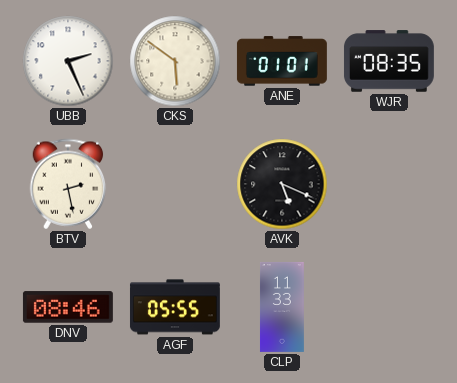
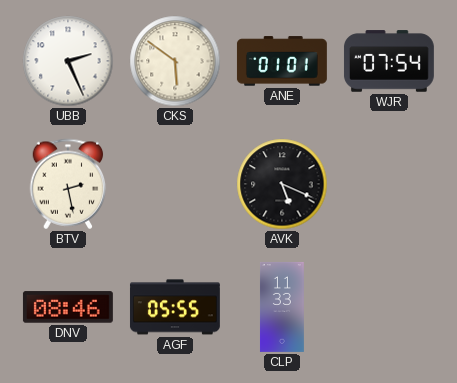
WJR: 08:35 -> 07:54
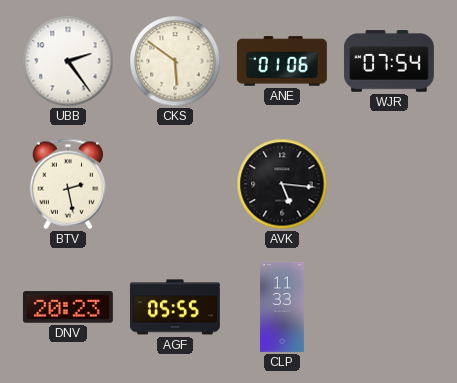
UBB: 2:26 -> 2:24
ANE: 01:01 -> 01:06
AVK: 5:19 -> 5:16
DNV: 08:46 -> 20:23
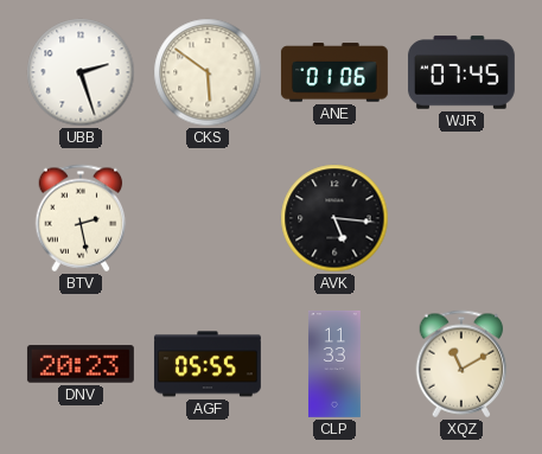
UBB: 2:24 -> 2:27
WJR: 07:54 -> 07:45
XQZ: none -> 11:10
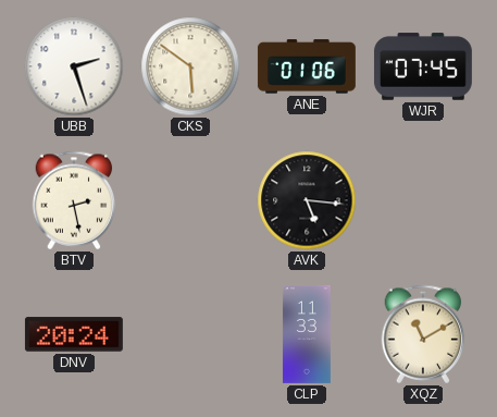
DNV: 20:23 -> 20:24
AGF: 05:55 -> none
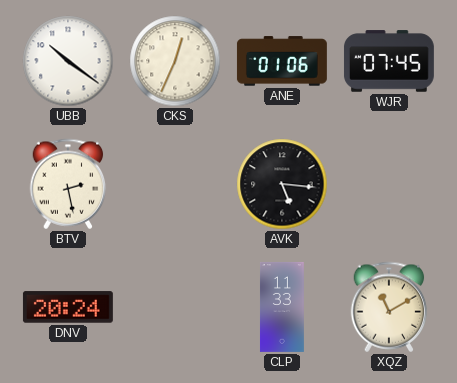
UBB: 2:27 -> 10:21
CKS: 5:51 -> 12:34
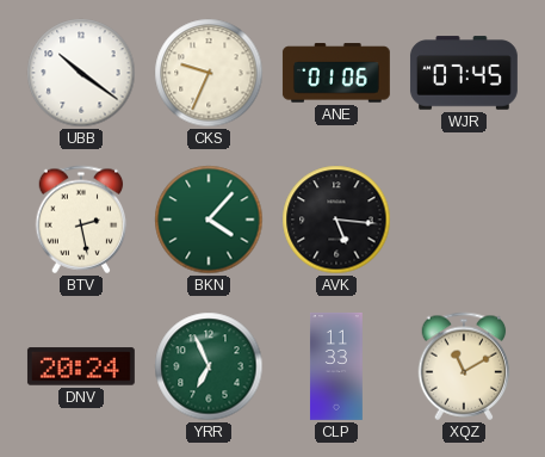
CKS: 12:34 -> 9:34
BKN: none -> 4:07
YRR: none -> 6:56
